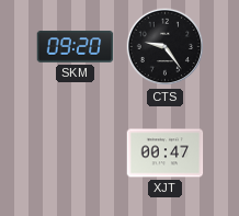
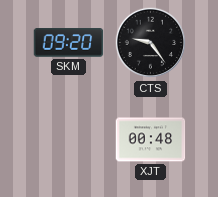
XJT: 00:47 -> 00:48
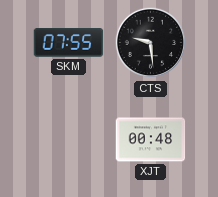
SKM: 09:20 -> 07:55
CTS: 9:24 -> 9:29
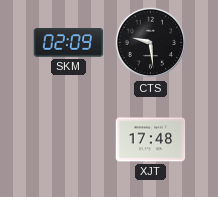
SKM: 07:55 -> 02:09
XJT: 00:48 -> 17:48
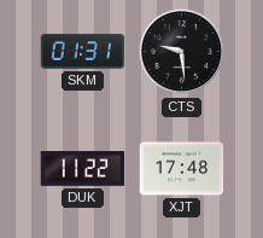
SKM: 02:09 -> 01:31
DUK: none -> 11:22
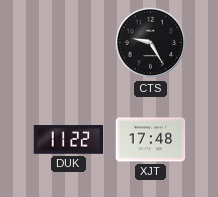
SKM: 01:31 -> none
CTS: 9:29 -> 9:25
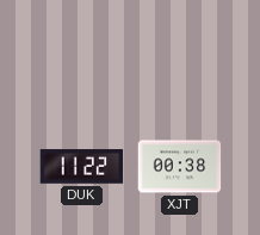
CTS: 9:25 -> none
XJT: 17:48 -> 00:38
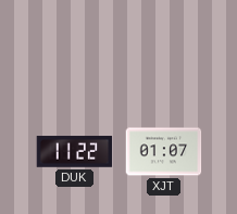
XJT: 00:38 -> 01:07
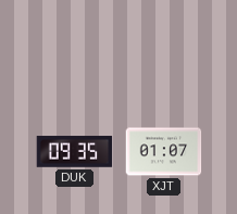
DUK: 11:22 -> 09:35
